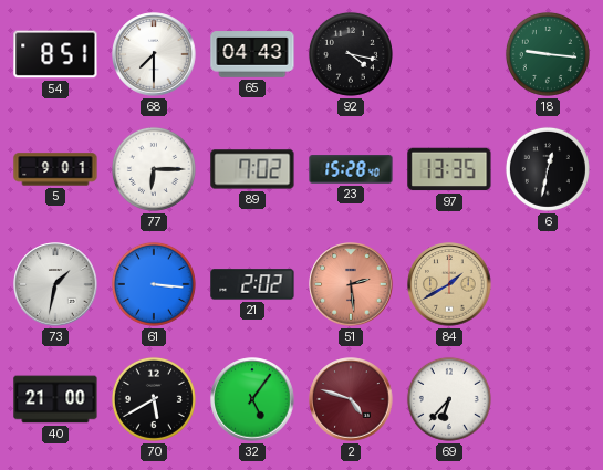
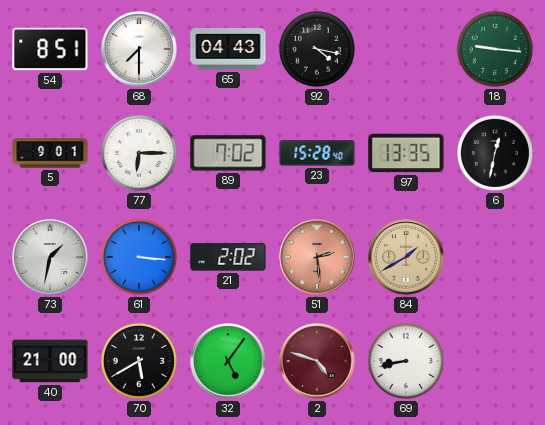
69: 6:37 -> 8:43
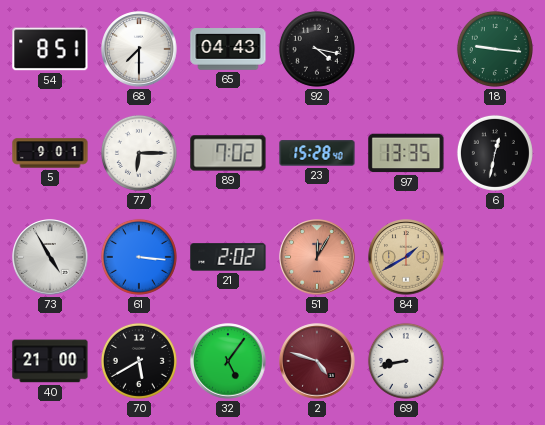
73: 1:32 -> 4:55
51: 2:29 -> 12:05
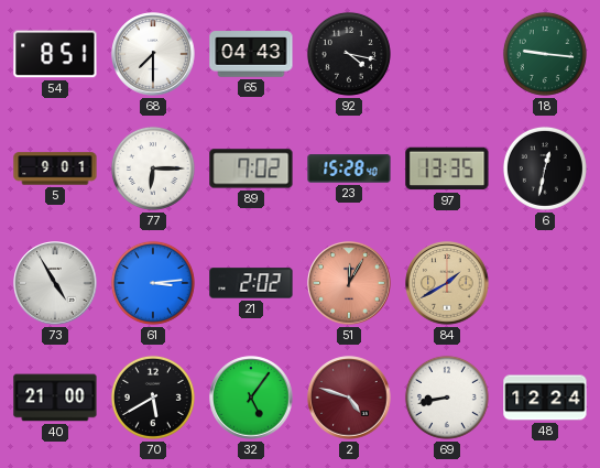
61: 3:16 -> 3:14
48: none -> 12:24
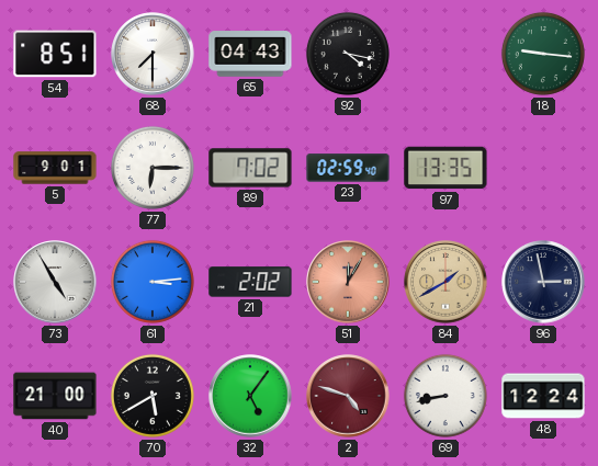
23: 15:28 -> 02:59
6: 12:32 -> none
96: none -> 2:58
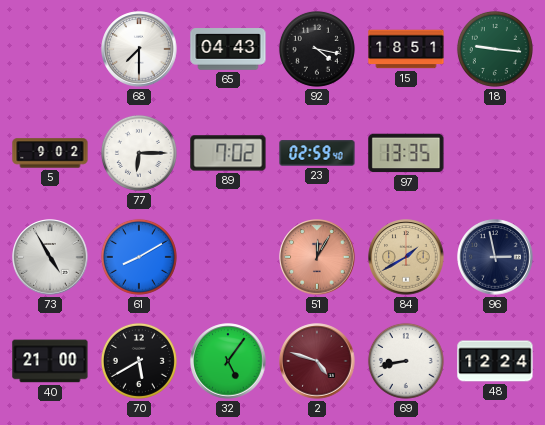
54: 8:51 -> none
15: none -> 18:51
5: 9:01 -> 9:02
61: 3:14 -> 8:10
21: 2:02 -> none
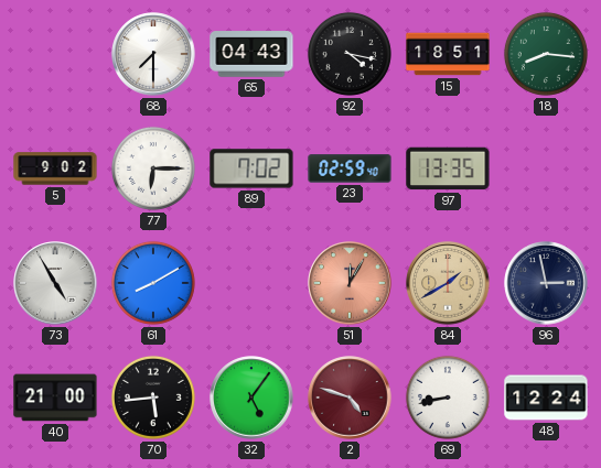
18: 9:16 -> 8:16
70: 5:40 -> 5:44
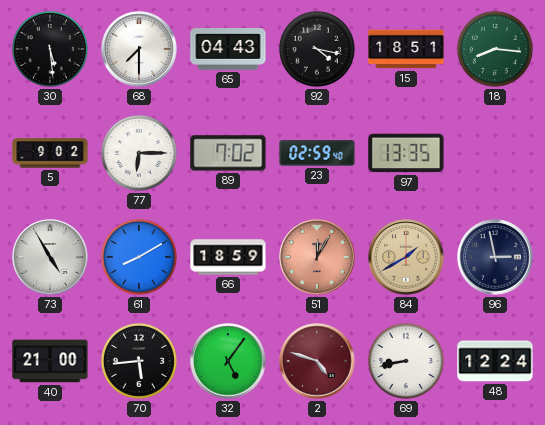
30: none -> 5:29
66: none -> 18:59
